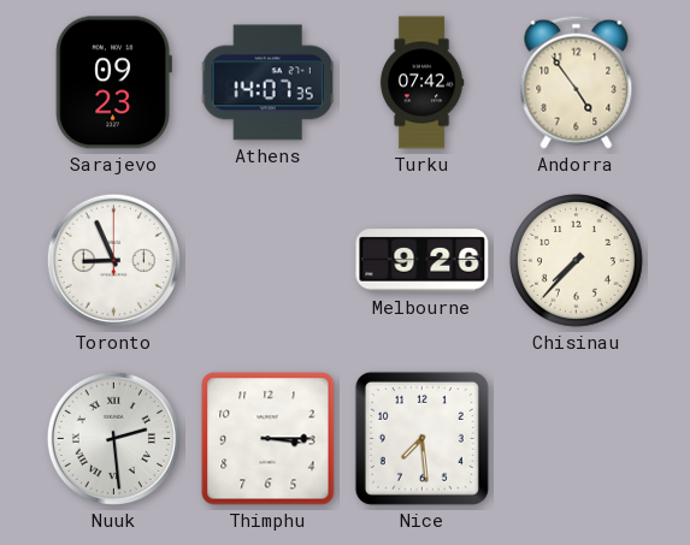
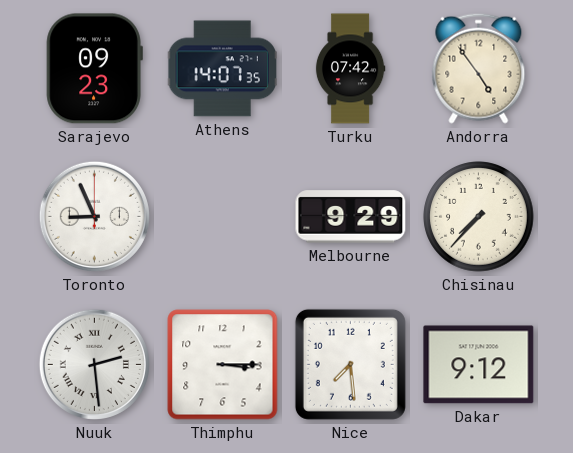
Melbourne: 9:26 -> 9:29
Dakar: none -> 9:12
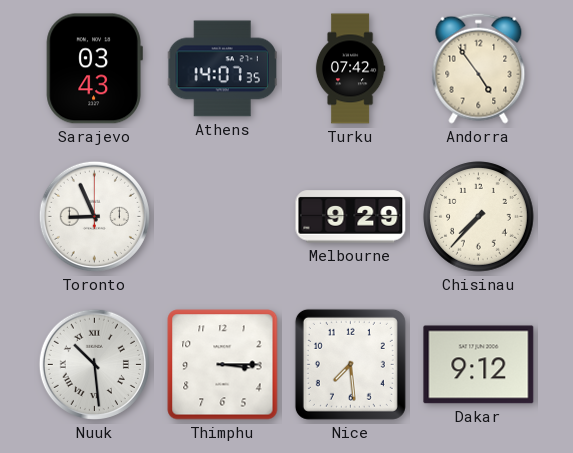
Sarajevo: 09:23 -> 03:43
Nuuk: 2:29 -> 10:29
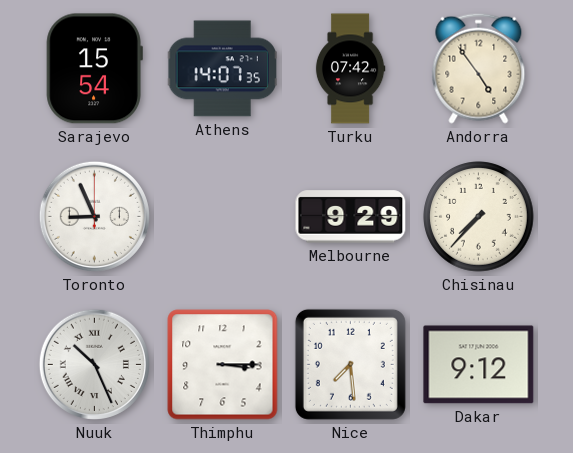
Sarajevo: 03:43 -> 15:54
Nuuk: 10:29 -> 10:26
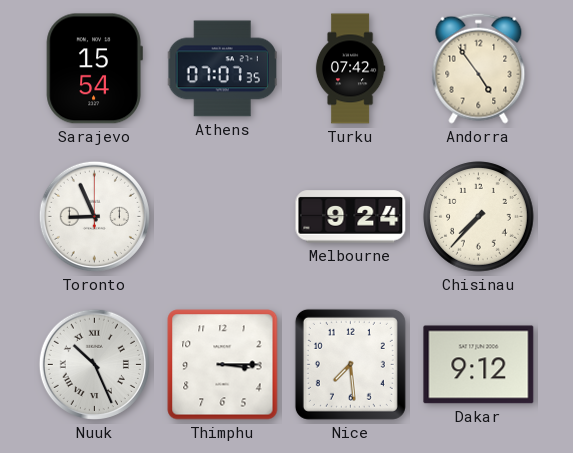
Athens: 14:07 -> 07:07
Melbourne: 9:29 -> 9:24
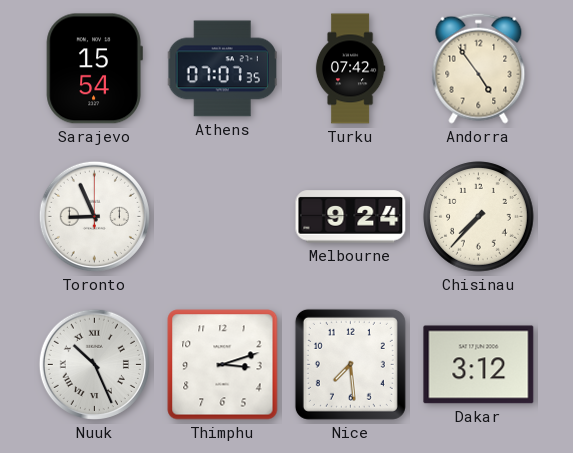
Thimphu: 3:15 -> 3:12
Dakar: 9:12 -> 3:12
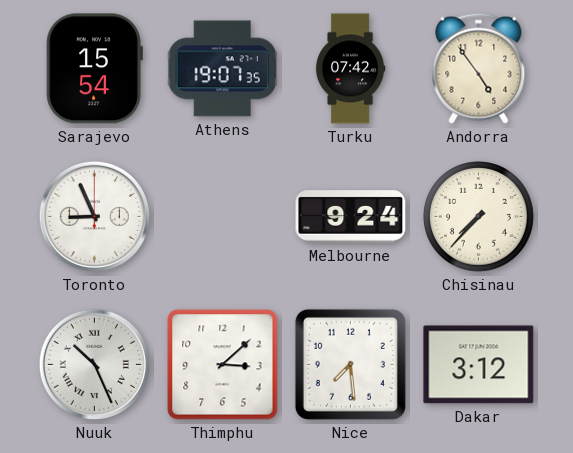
Athens: 07:07 -> 19:07
Thimphu: 3:12 -> 3:08
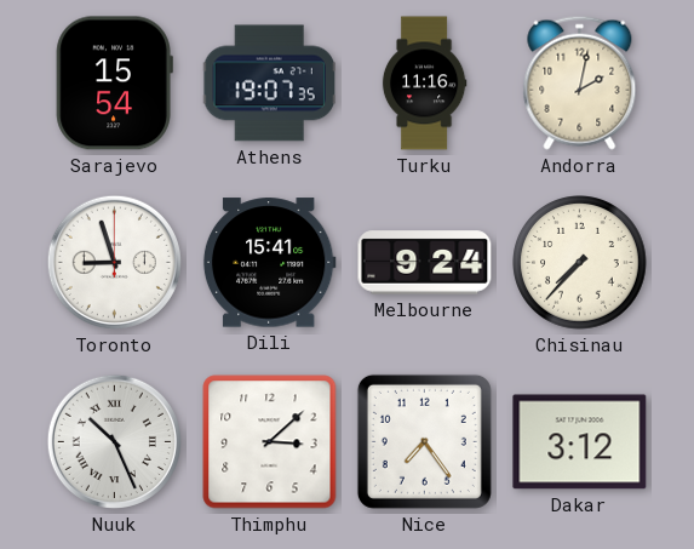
Turku: 07:42 -> 11:16
Andorra: 4:54 -> 2:02
Toronto: 8:56 -> 8:57
Dili: none -> 15:41
Nice: 7:29 -> 7:24
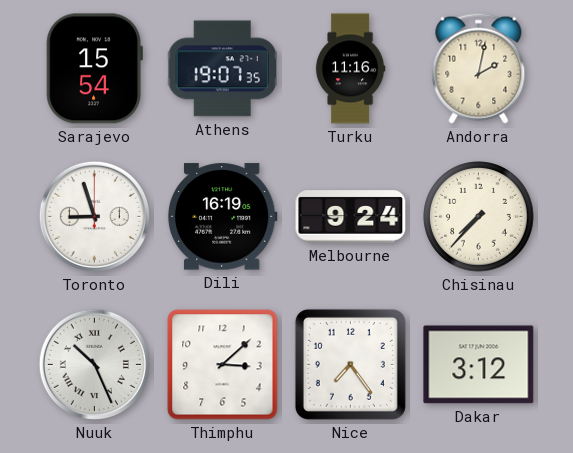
Dili: 15:41 -> 16:19
